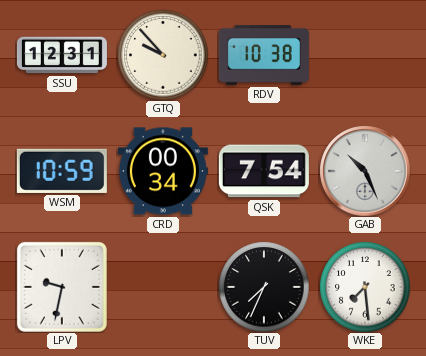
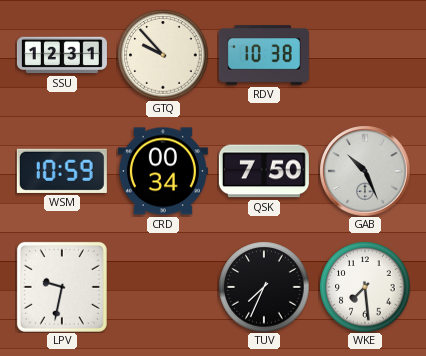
QSK: 7:54 -> 7:50
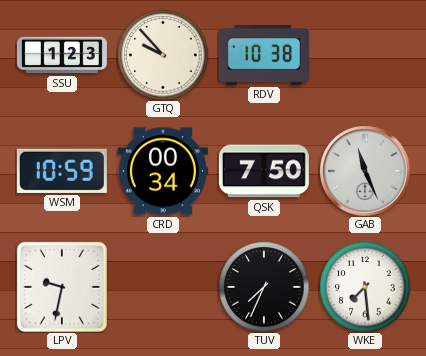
SSU: 12:31 -> 1:23
GAB: 10:26 -> 11:26
